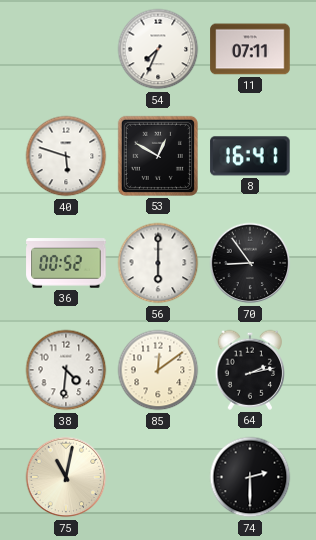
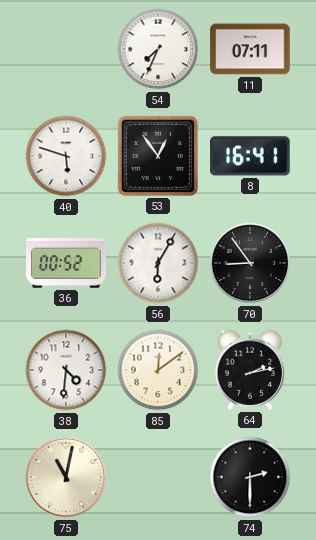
53: 12:50 -> 12:54
56: 6:00 -> 6:05
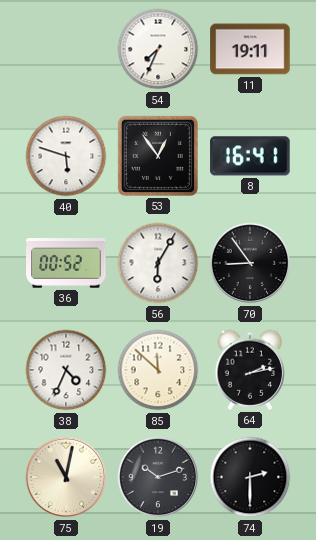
11: 07:11 -> 19:11
38: 4:31 -> 4:34
85: 12:09 -> 11:52
19: none -> 10:12
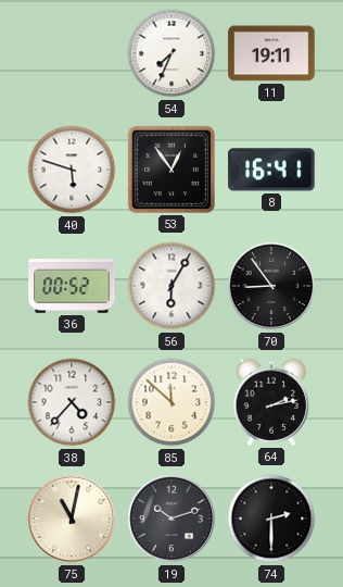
38: 4:34 -> 4:37
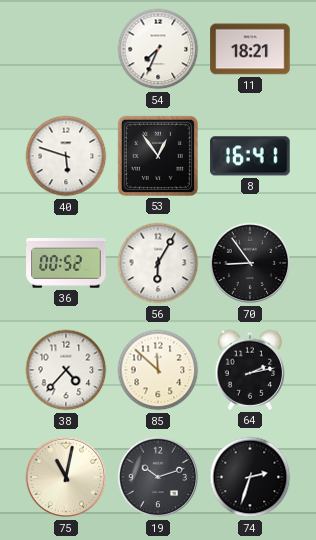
11: 19:11 -> 18:21
74: 2:30 -> 2:33
